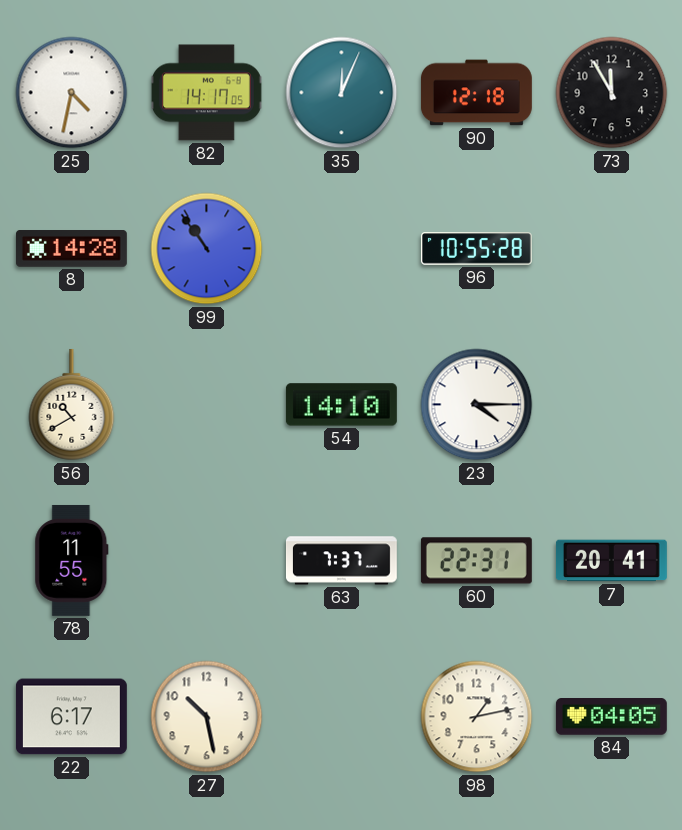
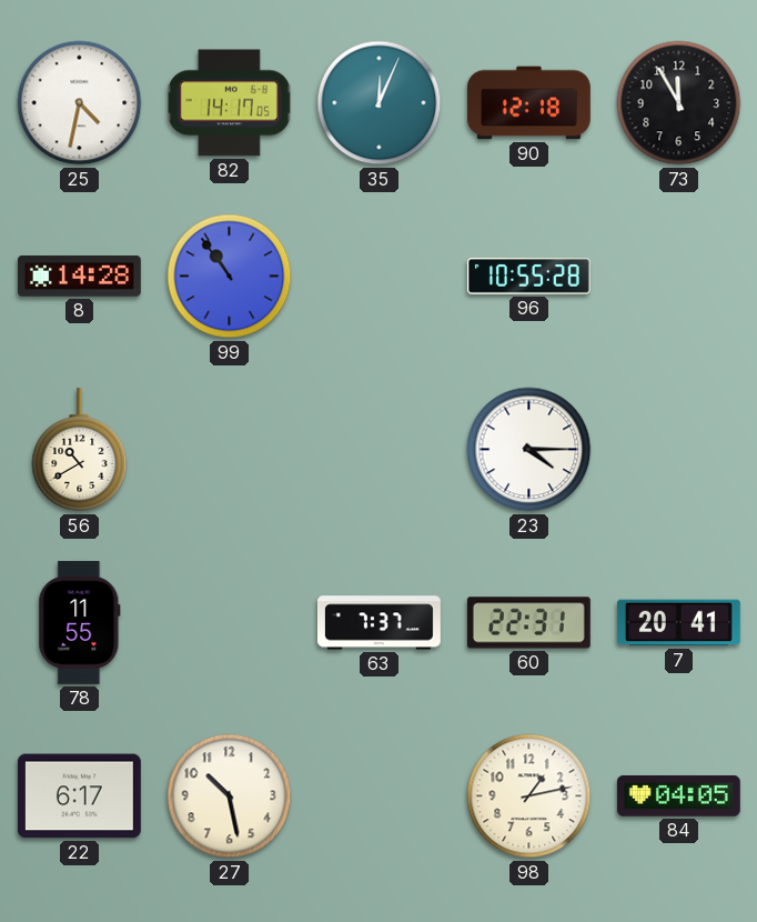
54: 14:10 -> none
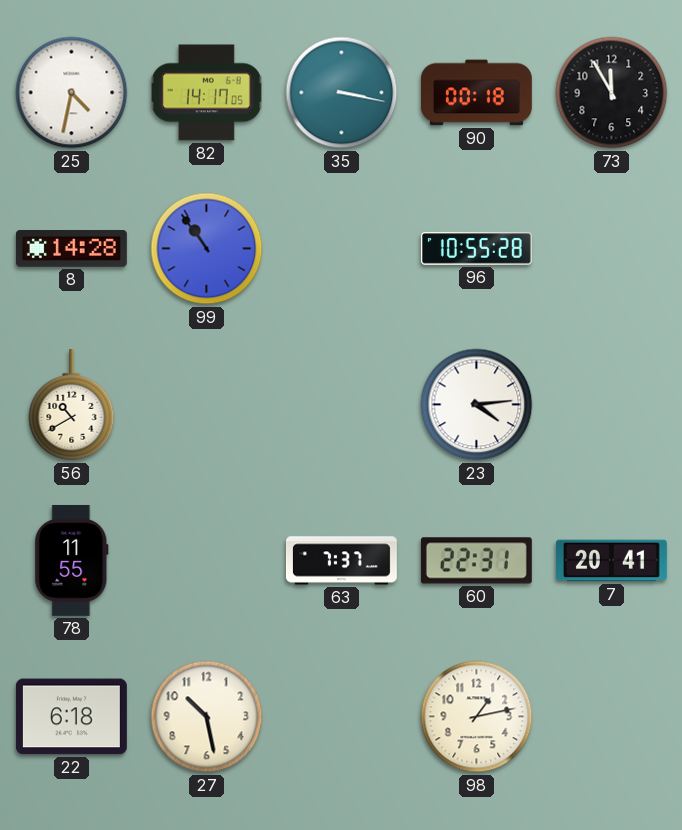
35: 12:04 -> 3:17
90: 12:18 -> 00:18
23: 4:15 -> 4:14
22: 6:17 -> 6:18
84: 04:05 -> none
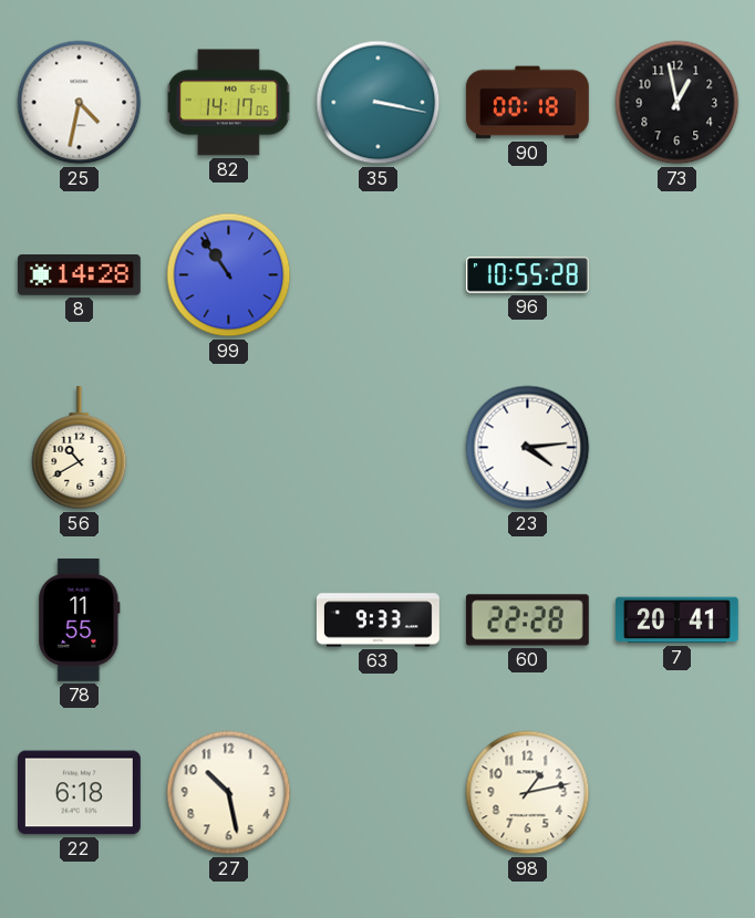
73: 11:55 -> 12:58
63: 7:37 -> 9:33
60: 22:31 -> 22:28
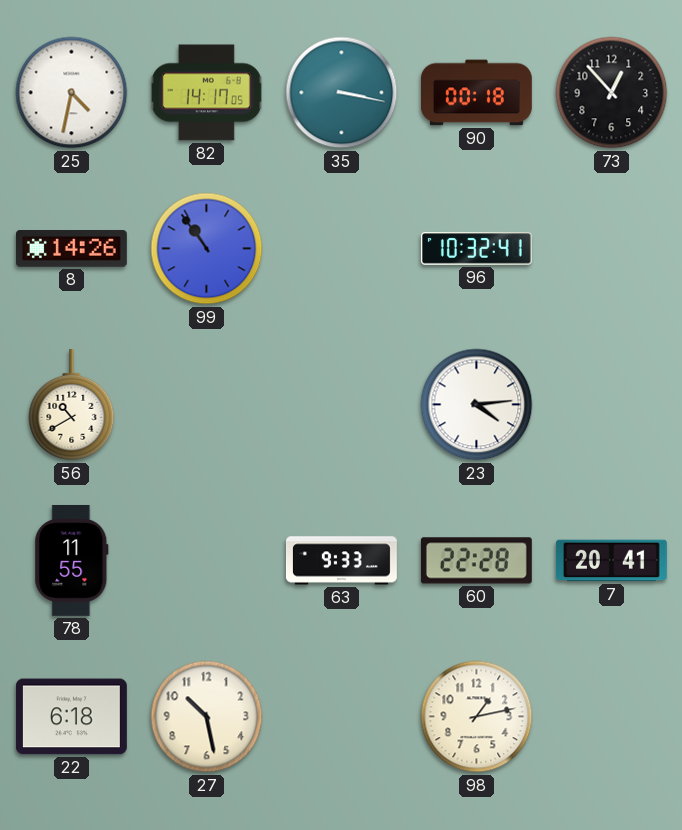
73: 12:58 -> 12:53
8: 14:28 -> 14:26
96: 10:55 -> 10:32
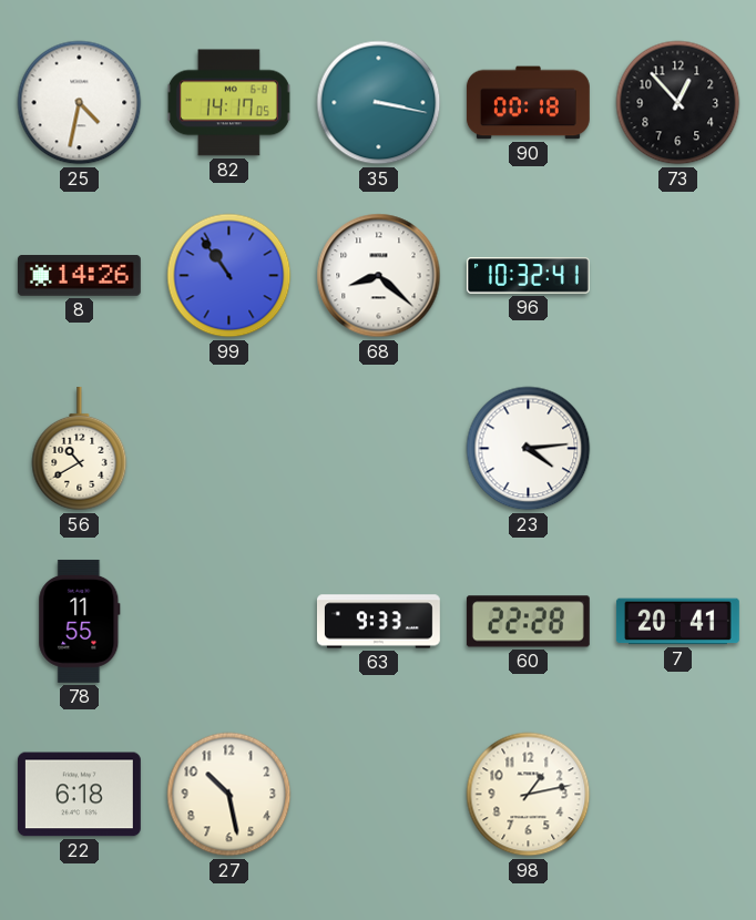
68: none -> 8:22
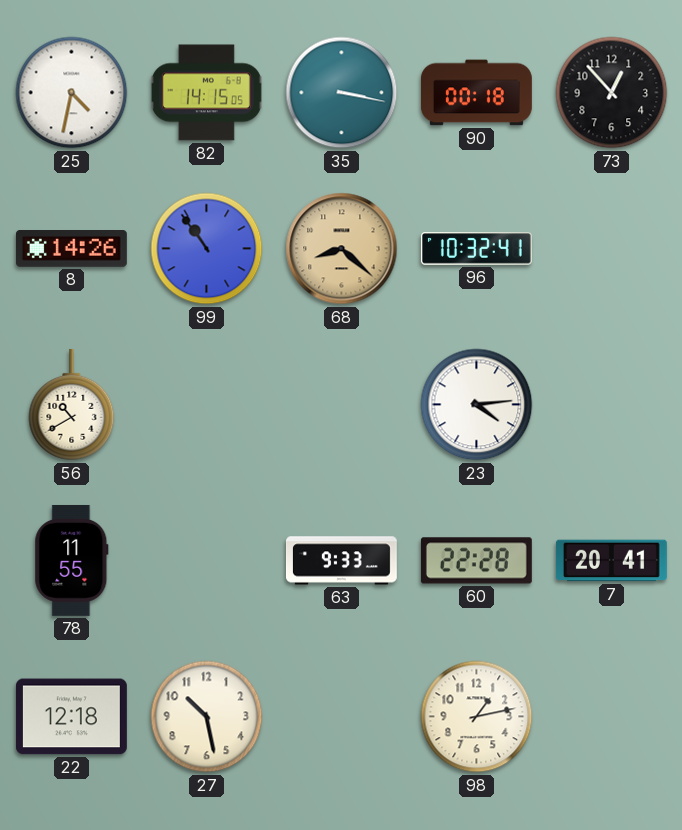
82: 14:17 -> 14:15
68 dial: white -> champagne
22: 6:18 -> 12:18
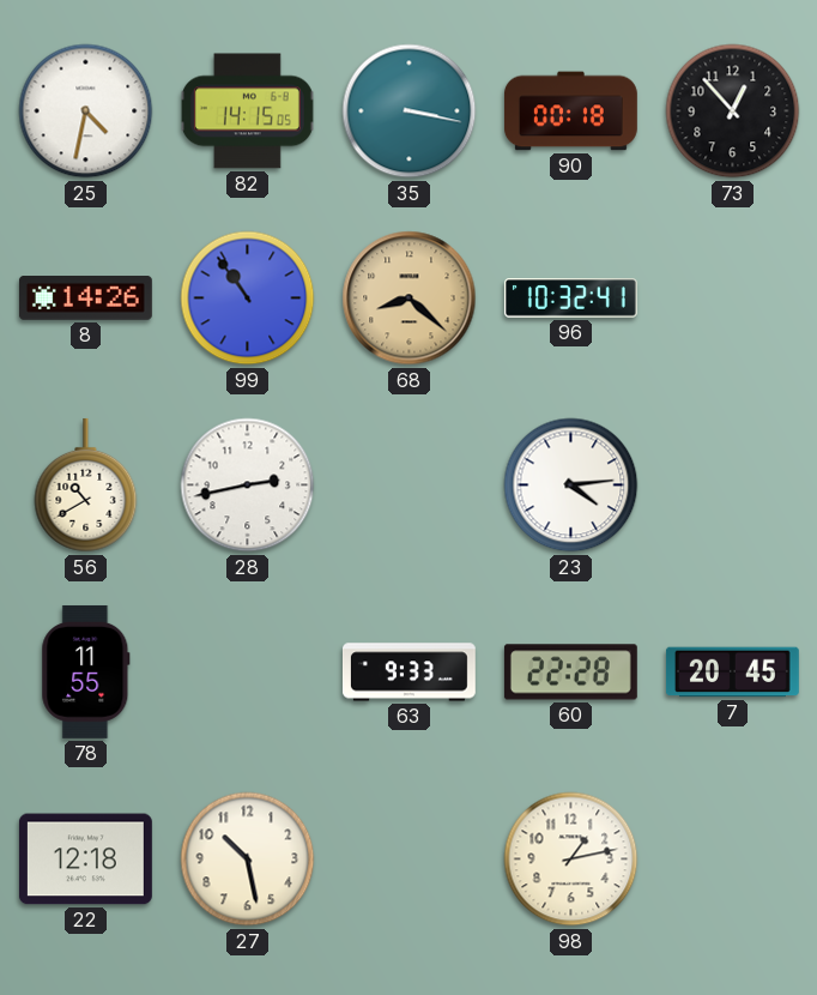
28: none -> 2:43
7: 20:41 -> 20:45
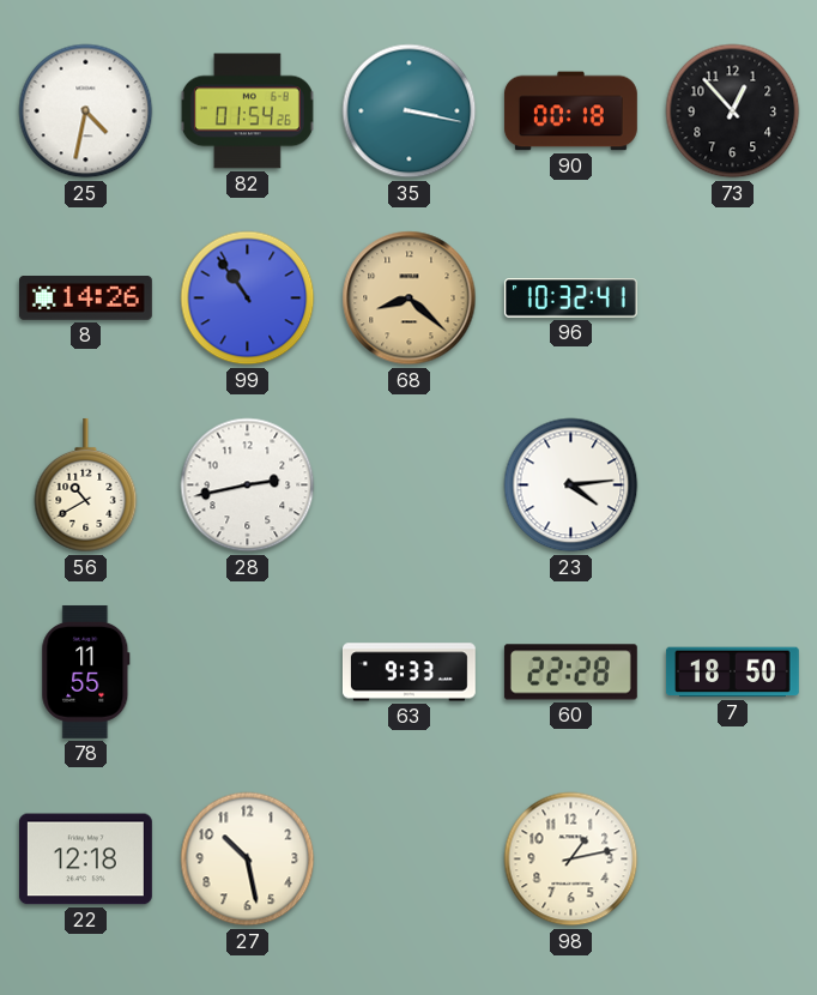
82: 14:15 -> 01:54
7: 20:45 -> 18:50
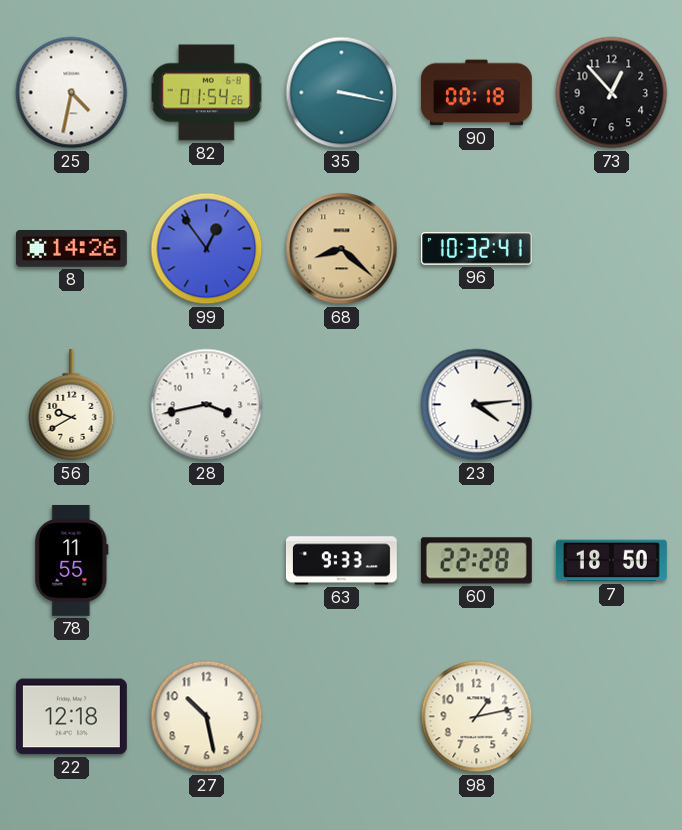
99: 10:54 -> 12:54
56: 10:40 -> 9:40
28: 2:43 -> 3:43
